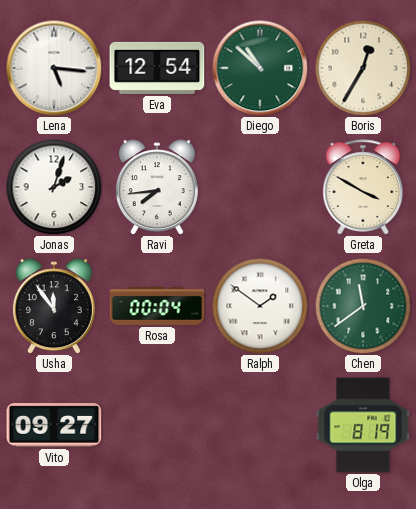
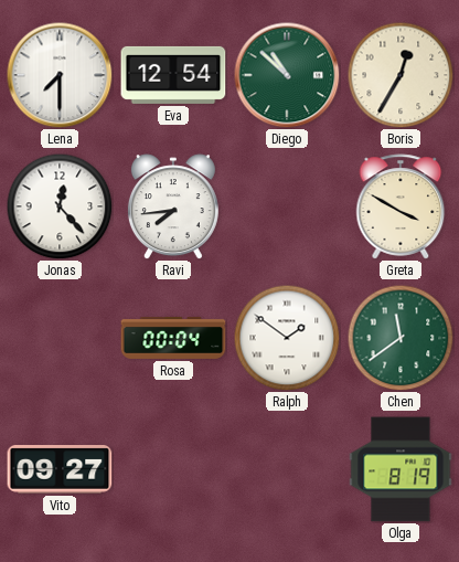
Lena: 5:16 -> 7:30
Jonas: 2:03 -> 12:23
Usha: 11:54 -> none
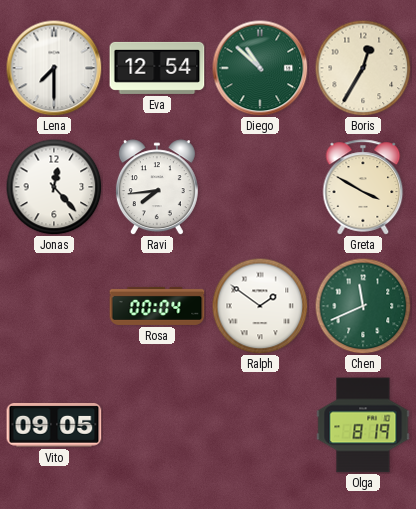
Chen: 11:39 -> 11:41
Vito: 09:27 -> 09:05
